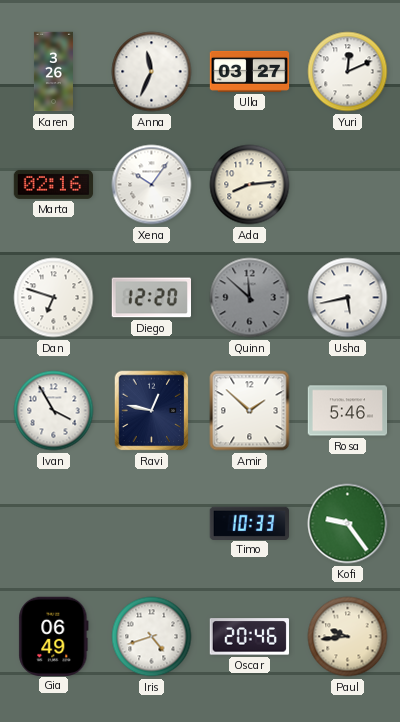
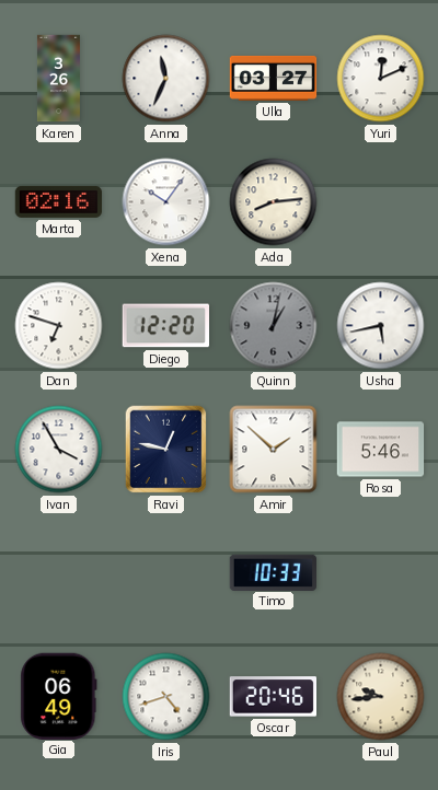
Quinn: 11:52 -> 1:02
Kofi: 9:24 -> none
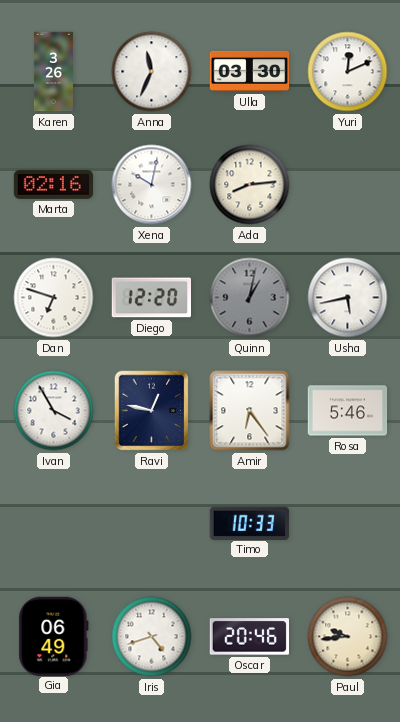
Ulla: 03:27 -> 03:30
Xena: 10:06 -> 10:02
Amir: 1:52 -> 6:24
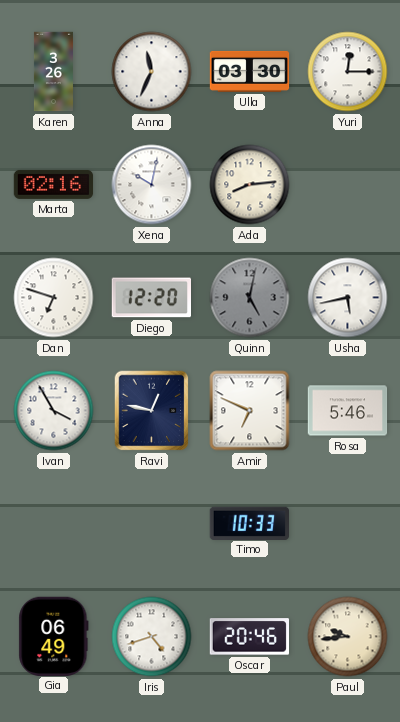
Yuri: 12:11 -> 12:15
Quinn: 1:02 -> 5:02
Amir: 6:24 -> 6:49
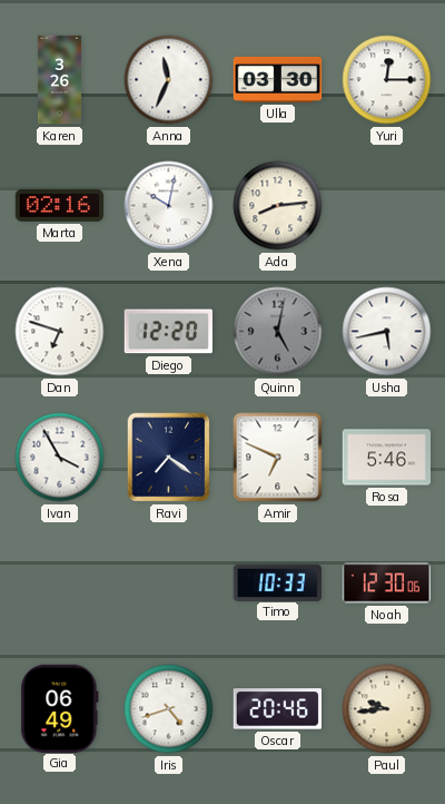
Ravi: 12:47 -> 7:21
Noah: none -> 12:30
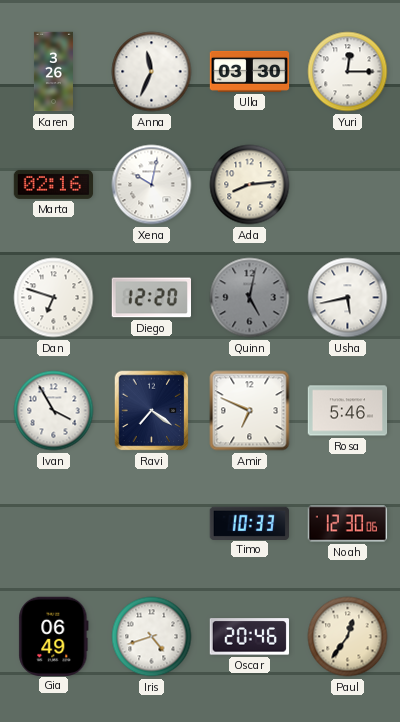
Paul: 9:44 -> 12:36
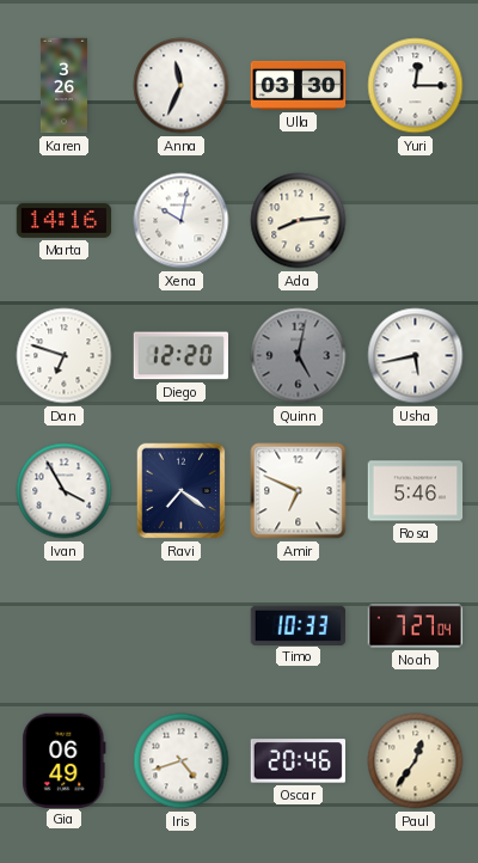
Marta: 02:16 -> 14:16
Noah: 12:30 -> 7:27
